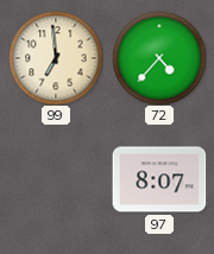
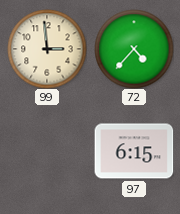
99: 6:59 -> 2:59
97: 8:07 -> 6:15
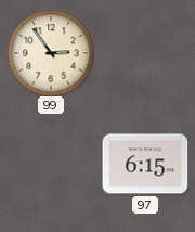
99: 2:59 -> 2:54
72: 4:37 -> none
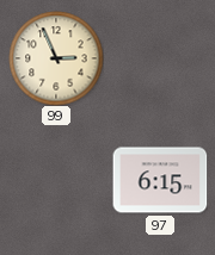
99: 2:54 -> 2:56
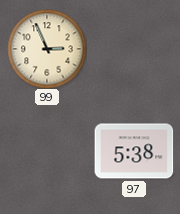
97: 6:15 -> 5:38
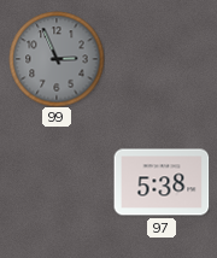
99 dial: cream -> grey
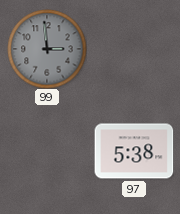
99: 2:56 -> 2:59
